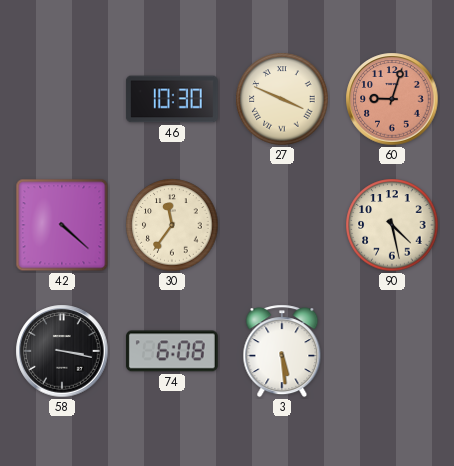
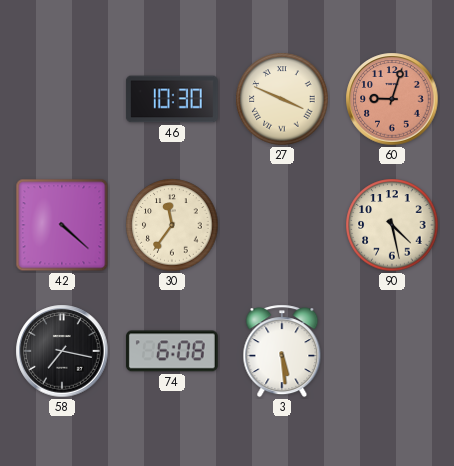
58: 3:17 -> 7:17
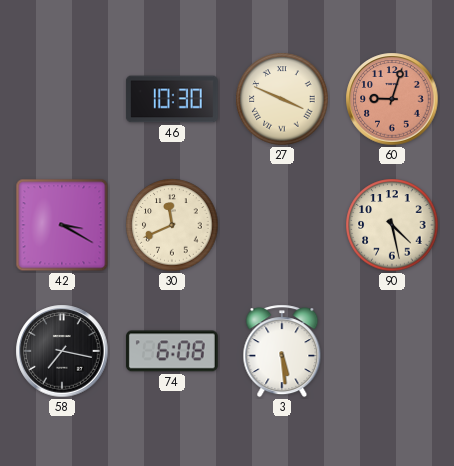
42: 4:22 -> 3:20
30: 11:36 -> 11:41
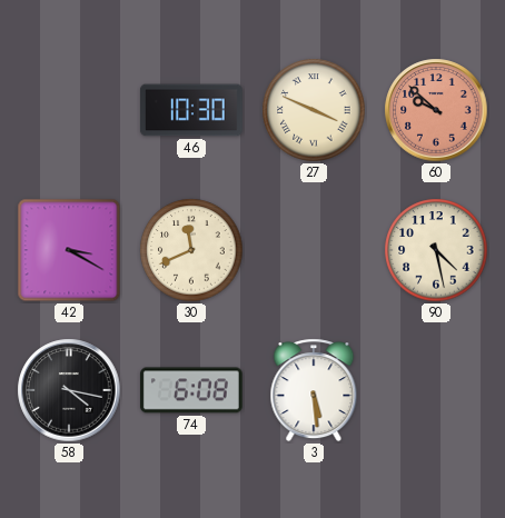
60: 9:03 -> 9:52
58: 7:17 -> 4:17
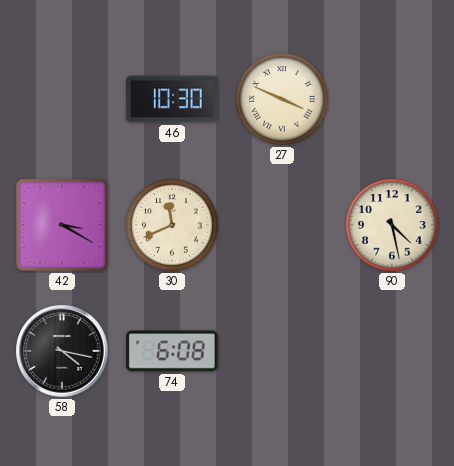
60: 9:52 -> none
3: 5:29 -> none
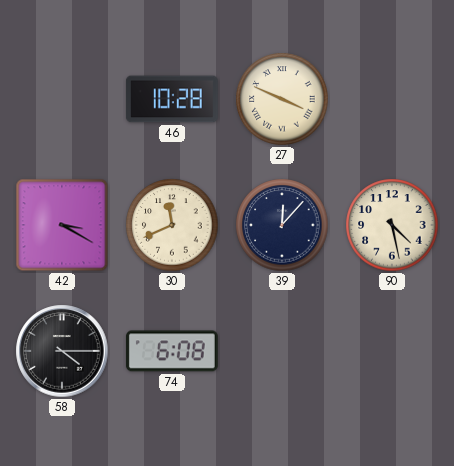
46: 10:30 -> 10:28
39: none -> 12:07
58: 4:17 -> 4:15
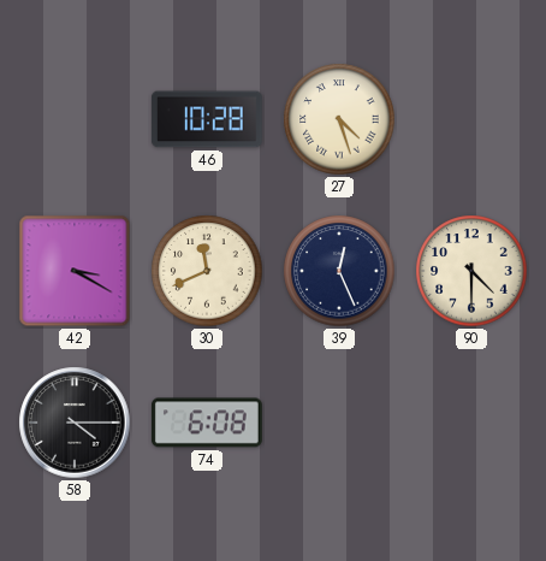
27: 3:49 -> 4:27
39: 12:07 -> 12:26
90: 4:28 -> 4:30
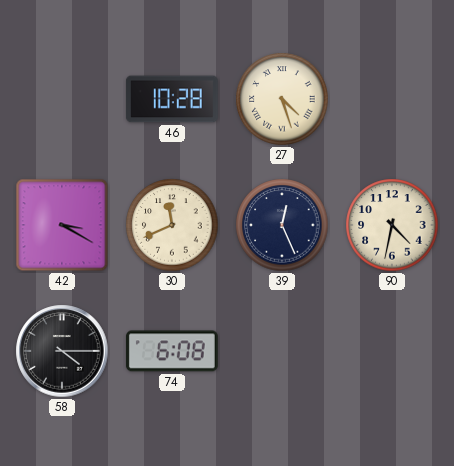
90: 4:30 -> 4:32
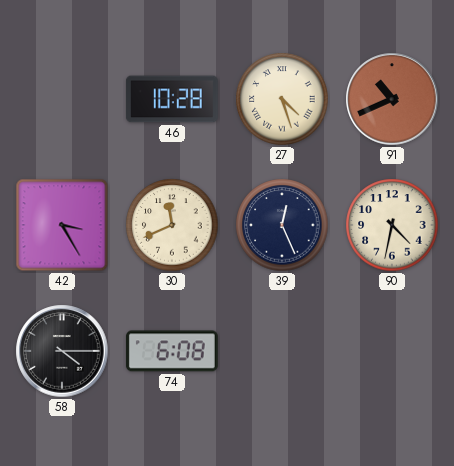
91: none -> 10:41
42: 3:20 -> 3:25
